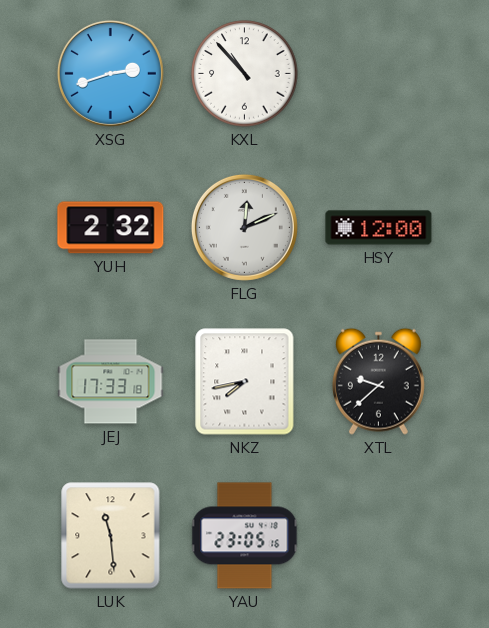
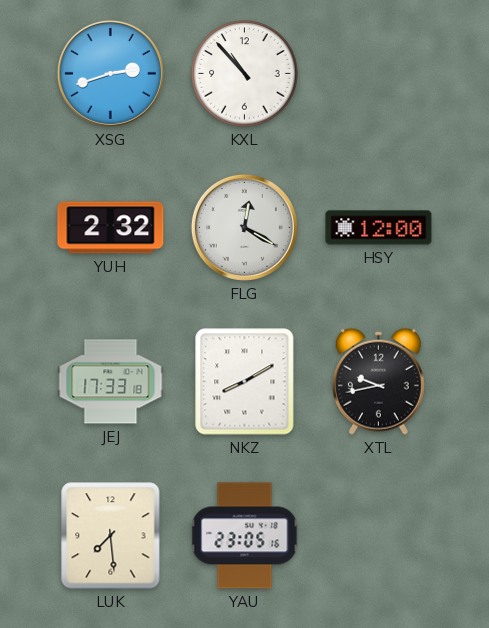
FLG: 12:11 -> 12:20
NKZ: 7:43 -> 8:10
XTL: 9:38 -> 9:43
LUK: 11:29 -> 7:29
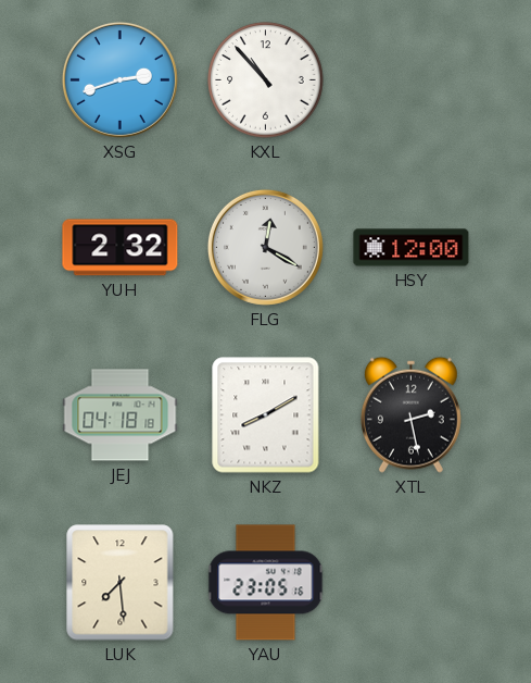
JEJ: 17:33 -> 04:18
XTL: 9:43 -> 2:28
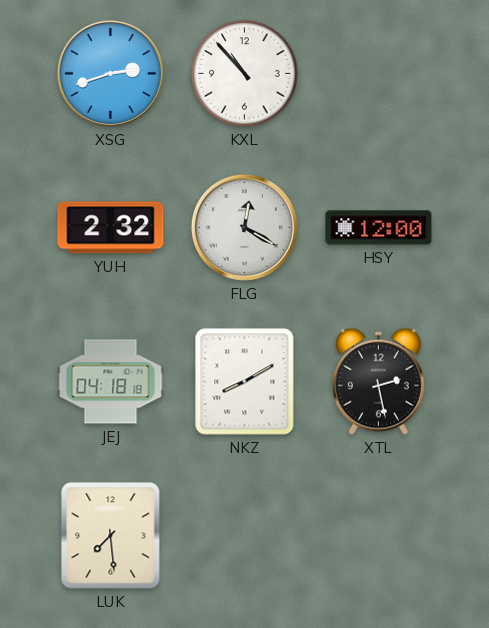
YAU: 23:05 -> none
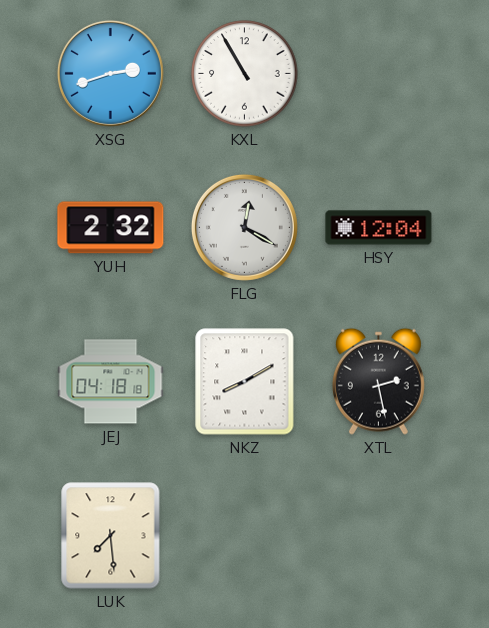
KXL: 10:53 -> 10:55
HSY: 12:00 -> 12:04
